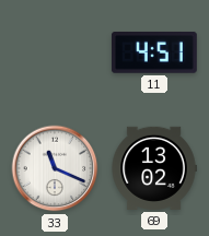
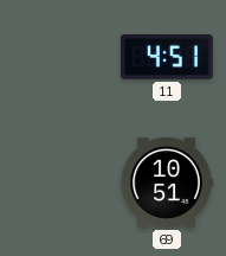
33: 11:19 -> none
69: 13:02 -> 10:51
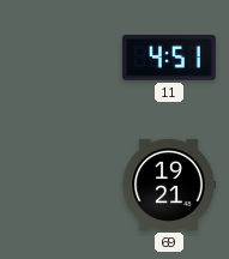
69: 10:51 -> 19:21
